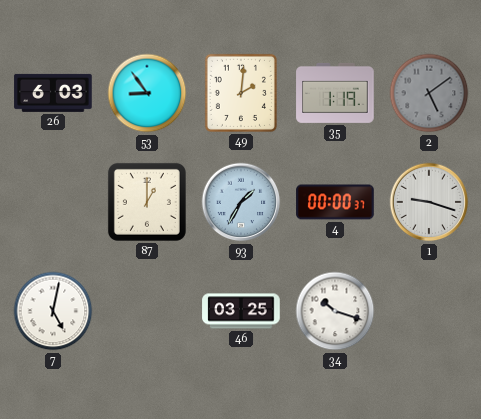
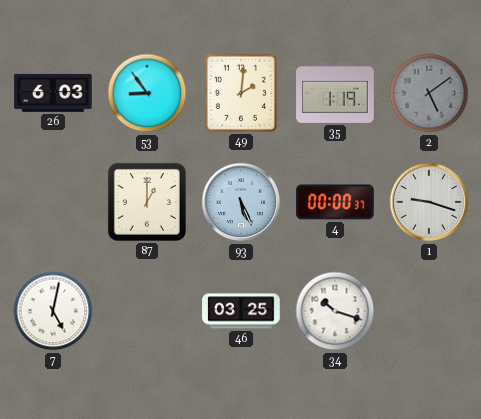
93: 1:35 -> 5:26
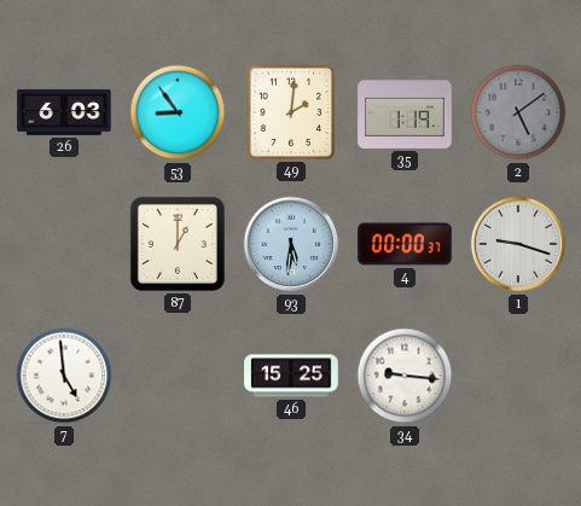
93: 5:26 -> 5:31
7: 5:02 -> 4:59
46: 03:25 -> 15:25
34: 10:18 -> 9:16
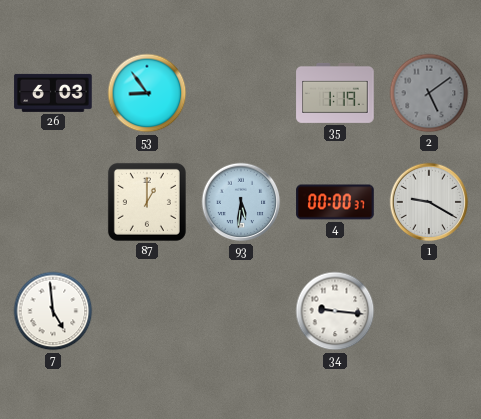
49: 2:01 -> none
1: 9:18 -> 9:20
46: 15:25 -> none
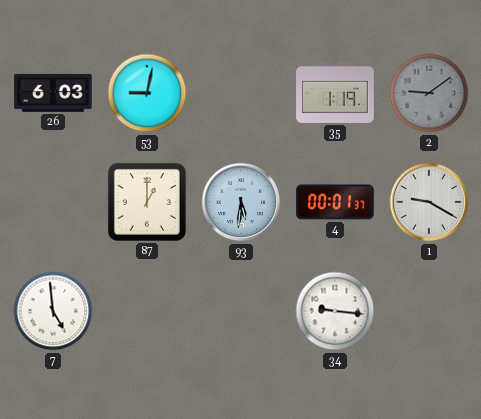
53: 8:54 -> 9:02
2: 5:09 -> 9:09
4: 00:00 -> 00:01
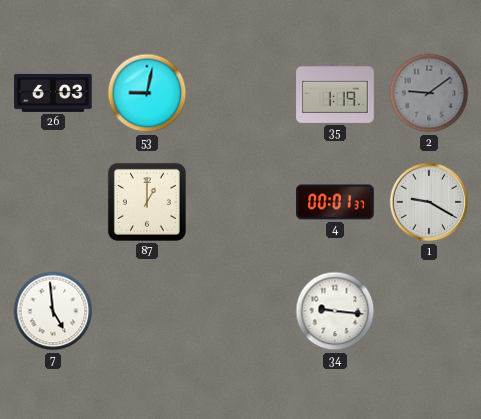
93: 5:31 -> none
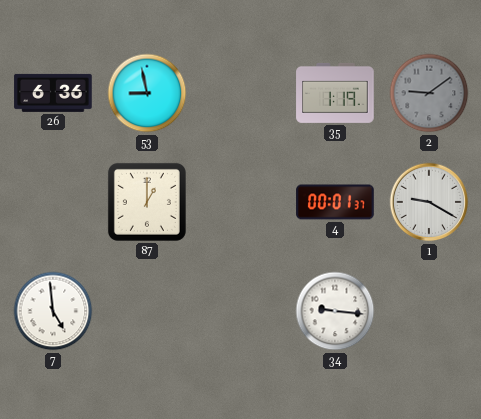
26: 6:03 -> 6:36
53: 9:02 -> 8:58
